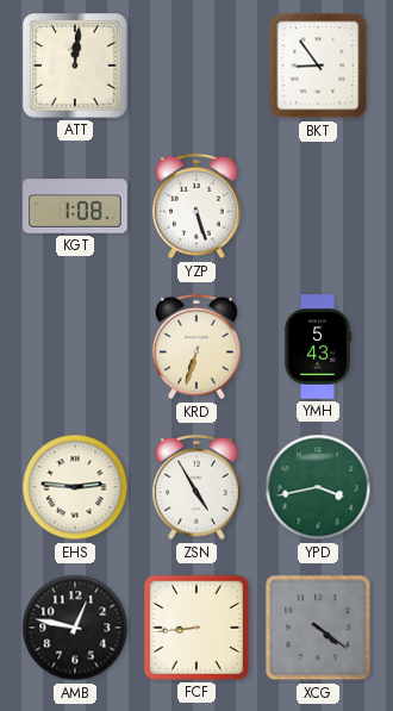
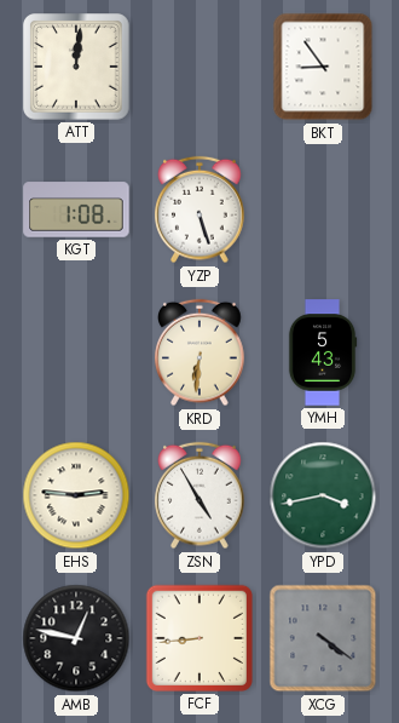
KRD: 6:33 -> 6:31
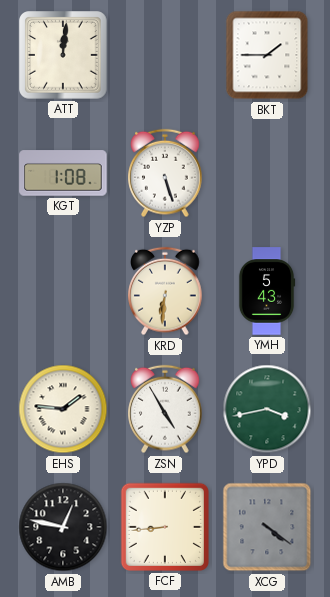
BKT: 8:54 -> 1:45
EHS: 2:46 -> 1:46
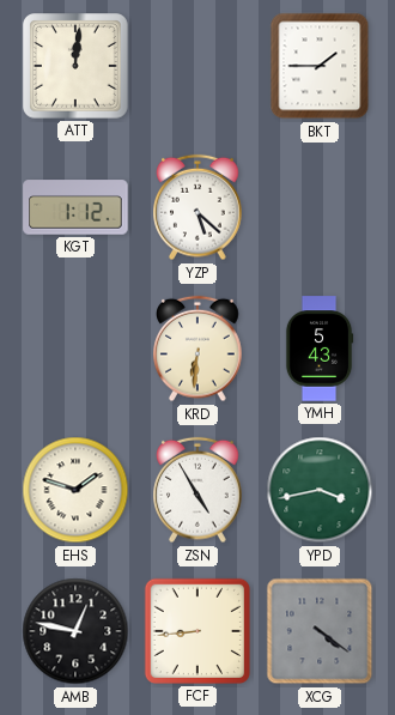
KGT: 1:08 -> 1:12
YZP: 5:27 -> 5:22
EHS: 1:46 -> 1:48
